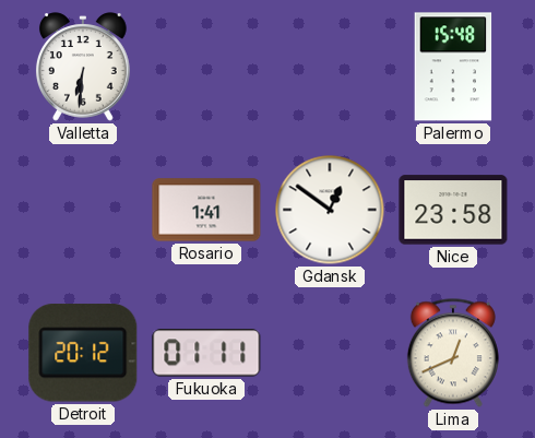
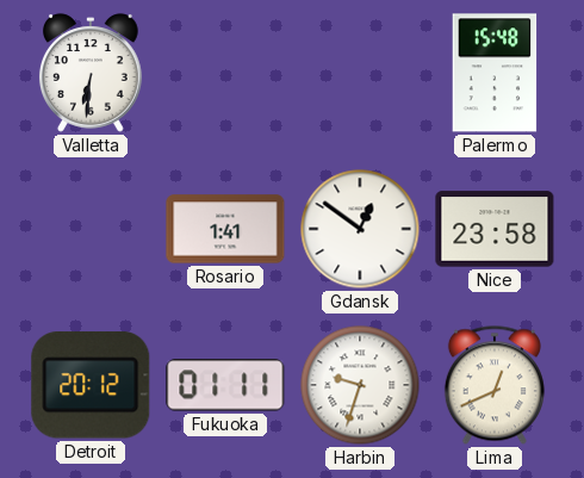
Harbin: none -> 9:33
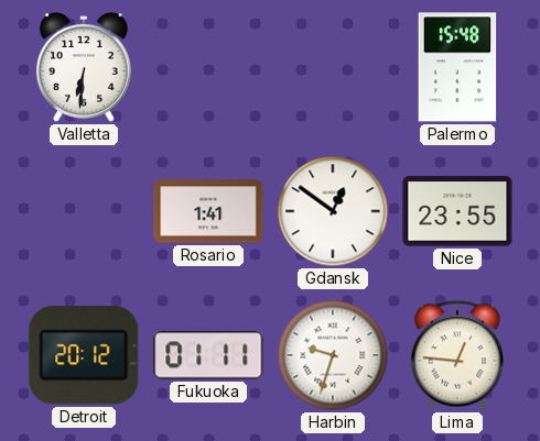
Nice: 23:58 -> 23:55
Lima: 12:41 -> 12:46
